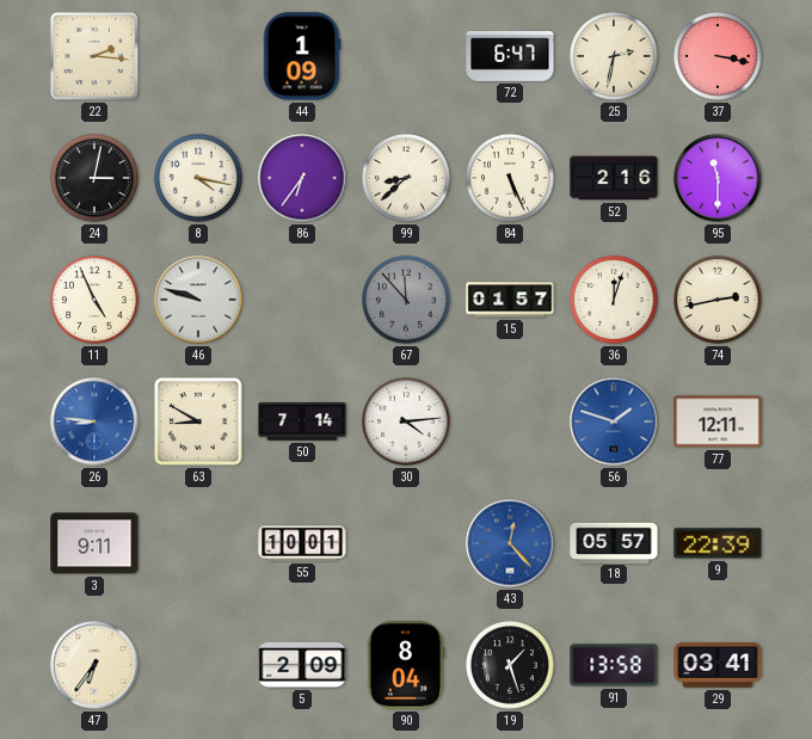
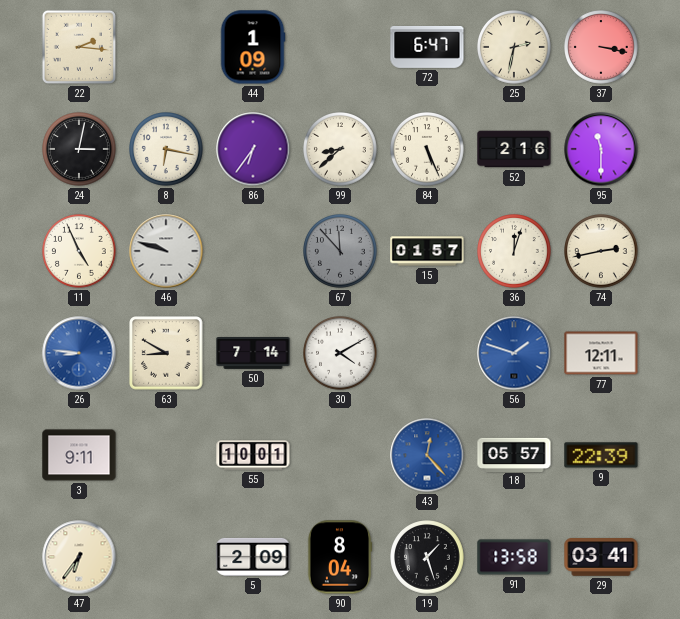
8: 4:17 -> 6:17
30: 4:14 -> 4:10
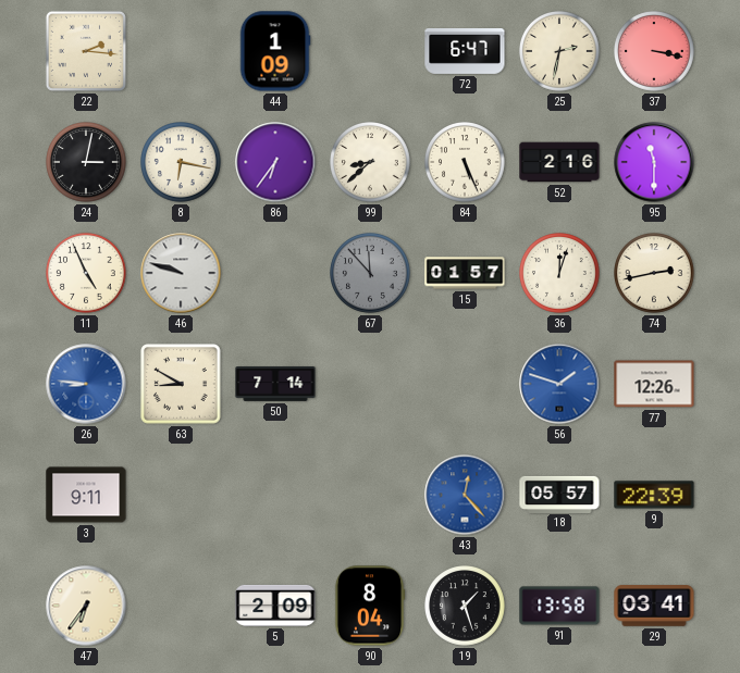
30: 4:10 -> none
77: 12:11 -> 12:26
55: 10:01 -> none
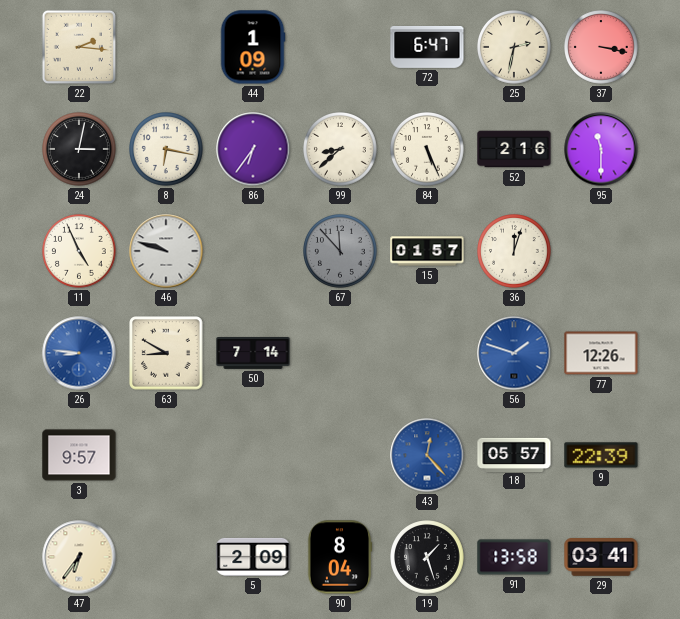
74: 2:43 -> none
3: 9:11 -> 9:57
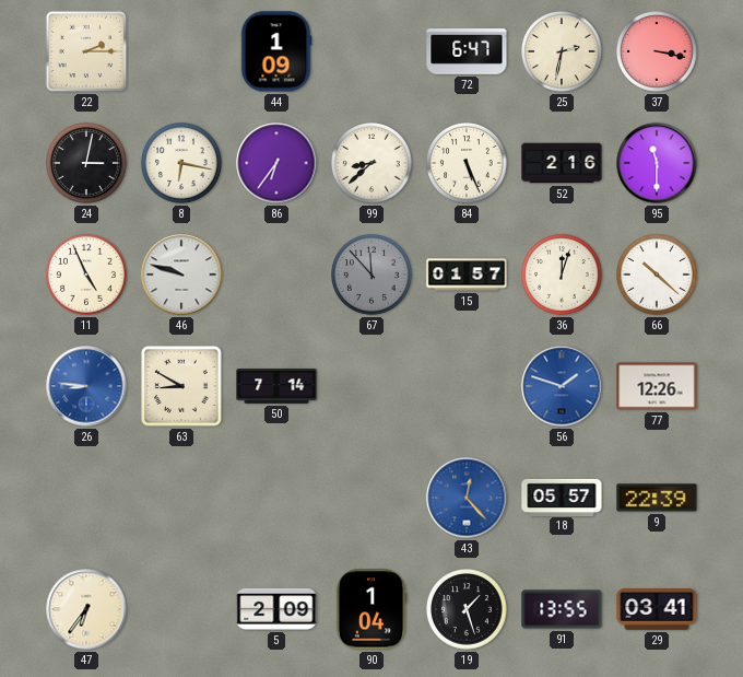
22: 2:16 -> 2:15
66: none -> 10:22
3: 9:57 -> none
90: 8:04 -> 1:04
91: 13:58 -> 13:55
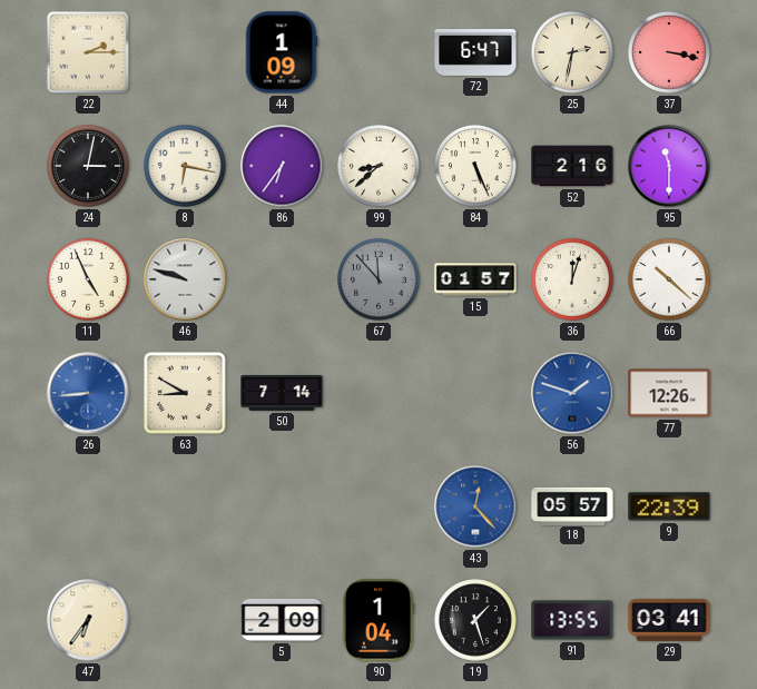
26: 8:46 -> 8:44
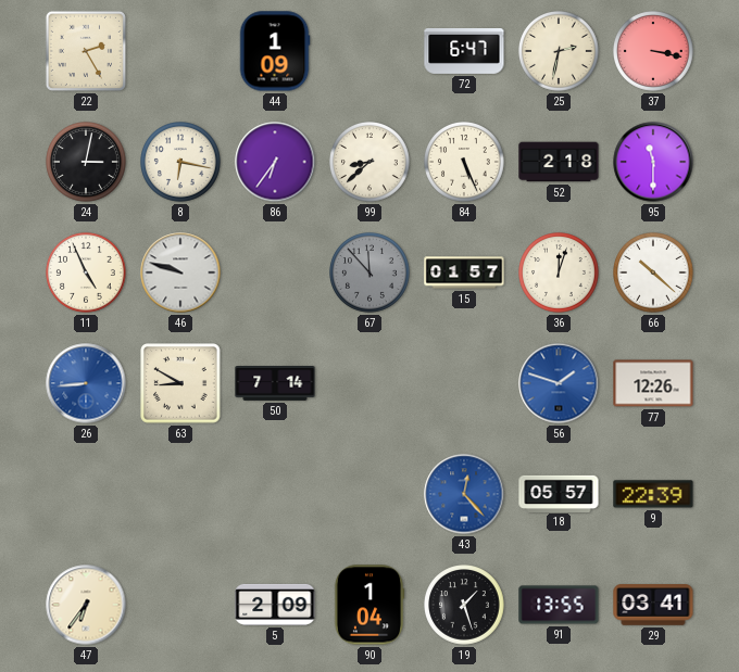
22: 2:15 -> 2:25
52: 2:16 -> 2:18
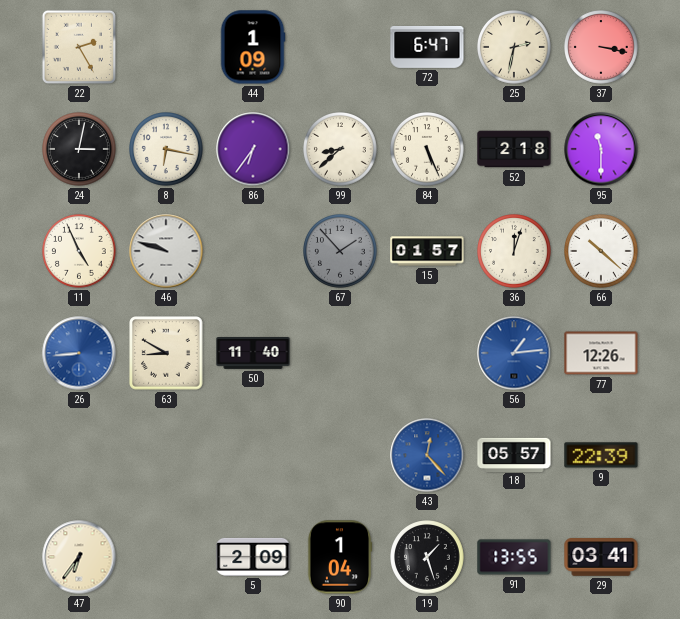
67: 11:53 -> 1:53
50: 7:14 -> 11:40
56: 1:48 -> 1:14
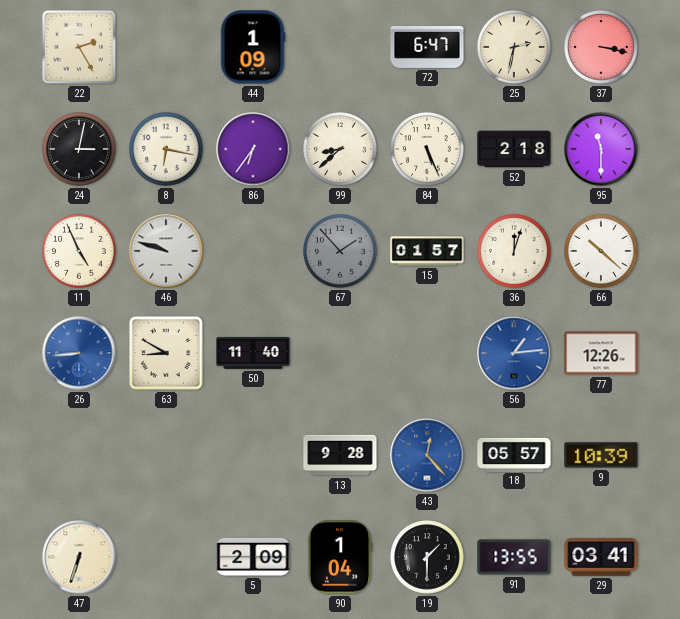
13: none -> 9:28
9: 22:39 -> 10:39
47: 6:36 -> 6:33
19: 1:27 -> 1:30
